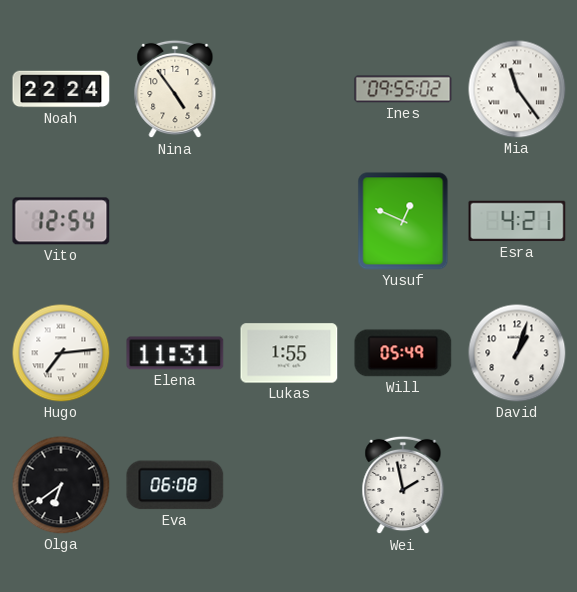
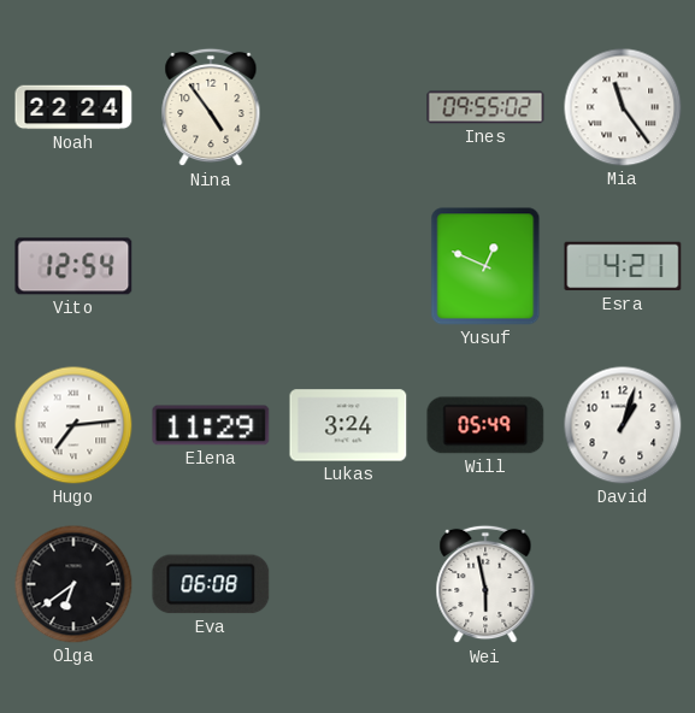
Elena: 11:31 -> 11:29
Lukas: 1:55 -> 3:24
Wei: 1:58 -> 5:58
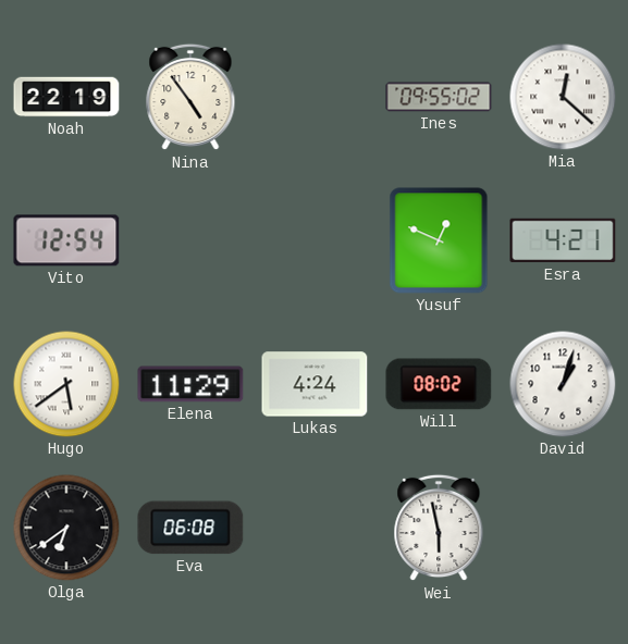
Noah: 22:24 -> 22:19
Mia: 11:24 -> 12:22
Hugo: 7:14 -> 5:39
Lukas: 3:24 -> 4:24
Will: 05:49 -> 08:02
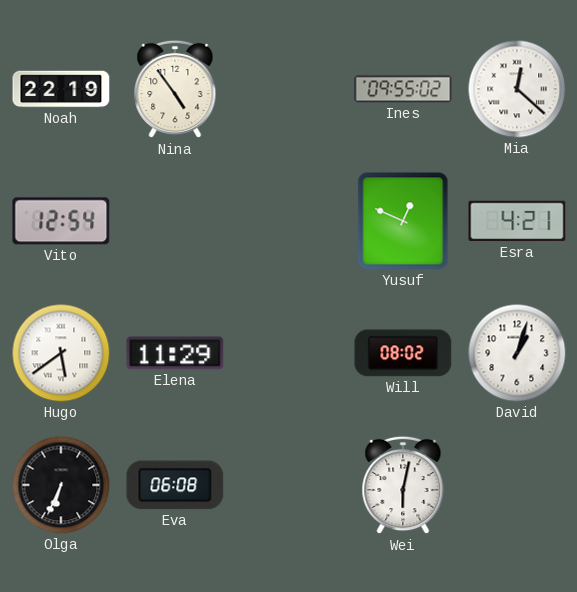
Lukas: 4:24 -> none
Olga: 6:39 -> 6:34
Wei: 5:58 -> 6:02
